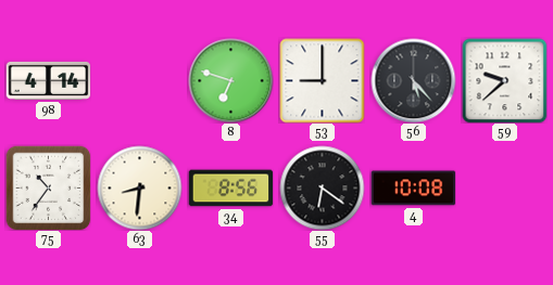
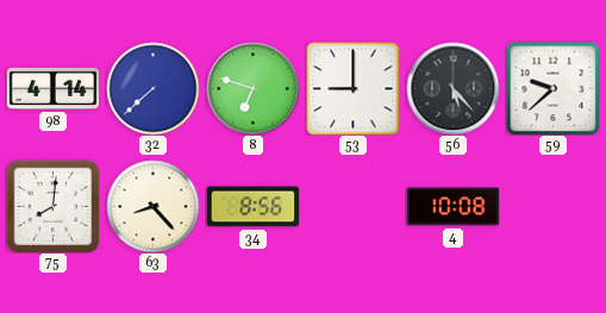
32: none -> 7:38
75: 10:36 -> 8:01
63: 8:31 -> 8:23
55: 6:21 -> none
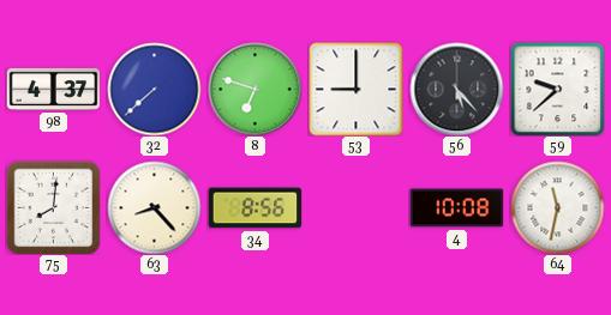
98: 4:14 -> 4:37
64: none -> 11:32
